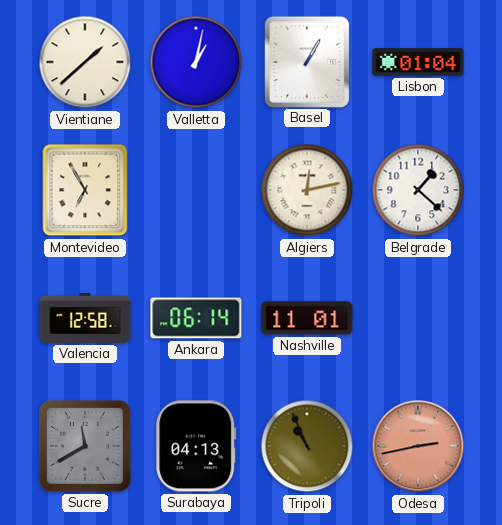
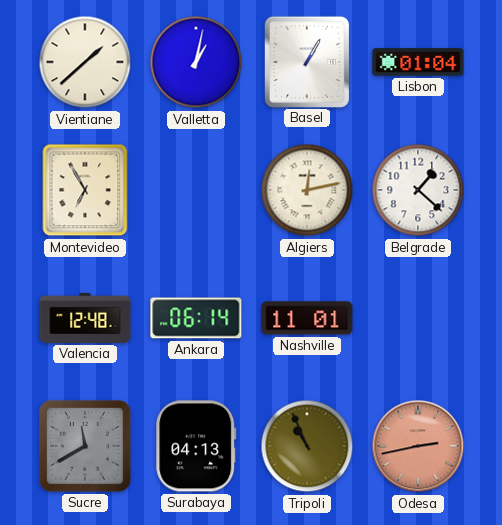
Valencia: 12:58 -> 12:48
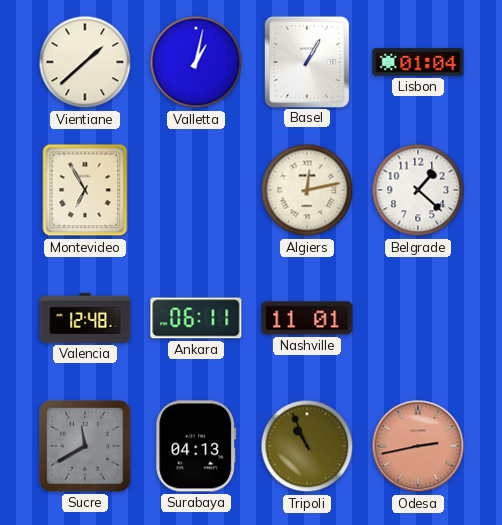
Ankara: 06:14 -> 06:11
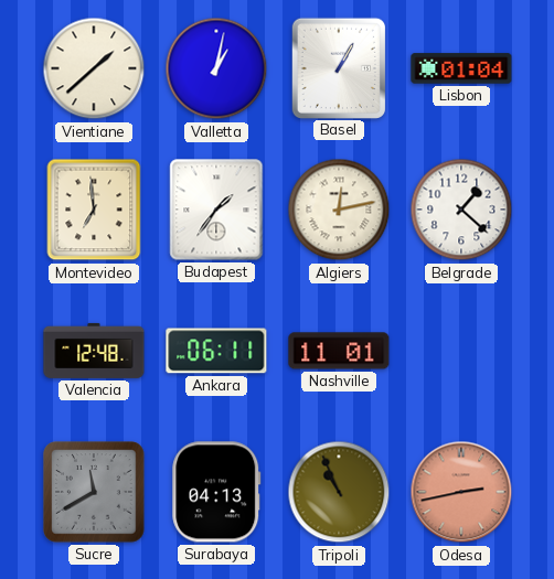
Montevideo: 6:55 -> 6:59
Budapest: none -> 1:36
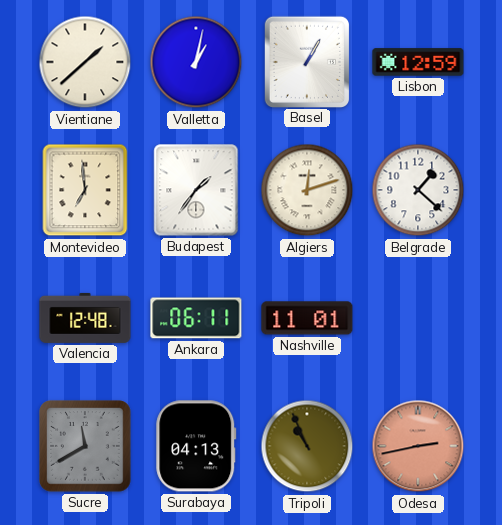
Lisbon: 01:04 -> 12:59
Algiers: 12:13 -> 12:12
